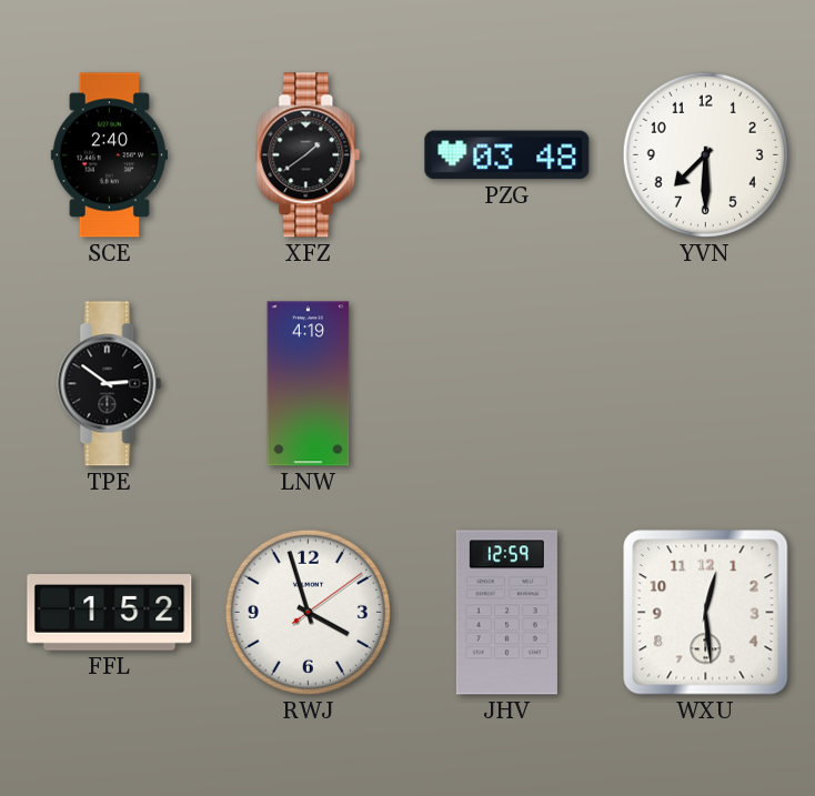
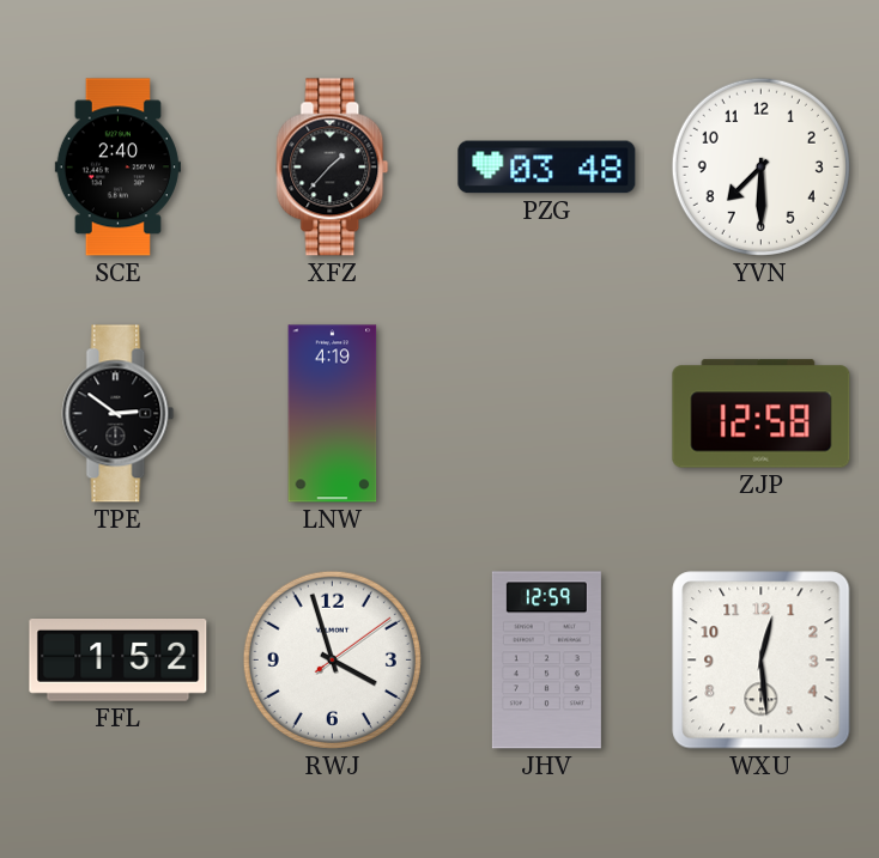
XFZ: 1:39 -> 1:37
ZJP: none -> 12:58
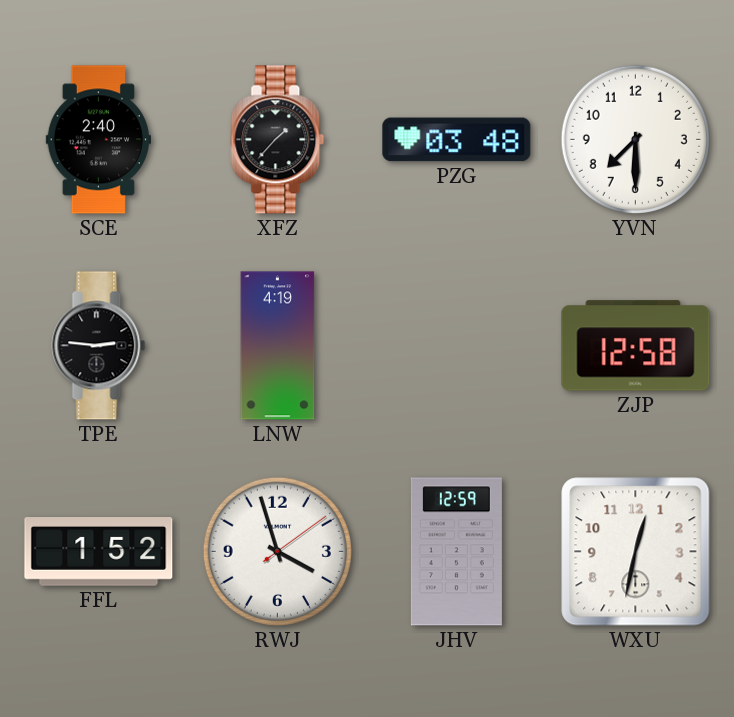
TPE: 2:51 -> 2:46
WXU: 12:29 -> 12:32
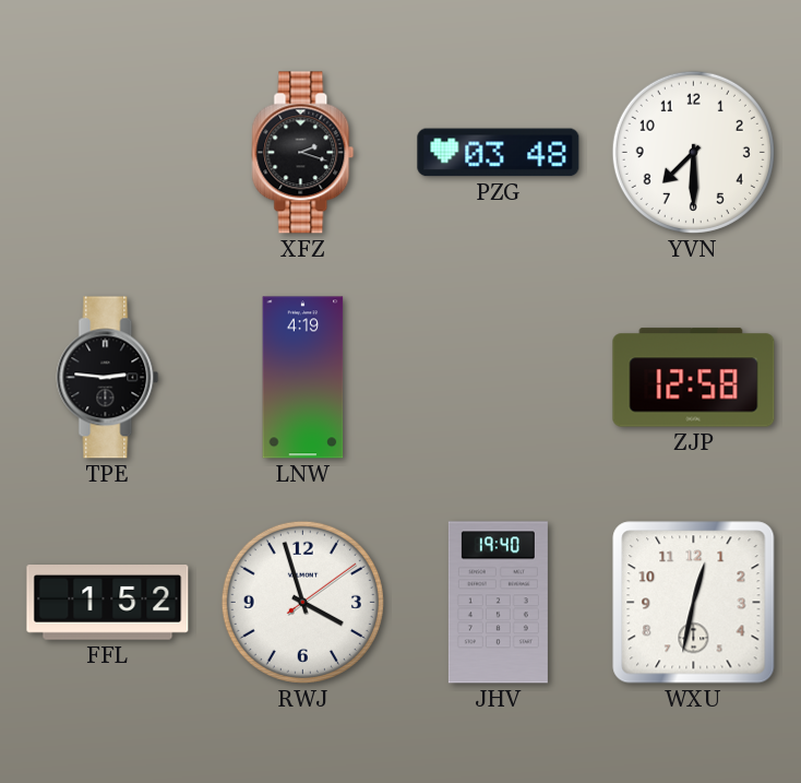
SCE: 2:40 -> none
XFZ: 1:37 -> 2:18
JHV: 12:59 -> 19:40
